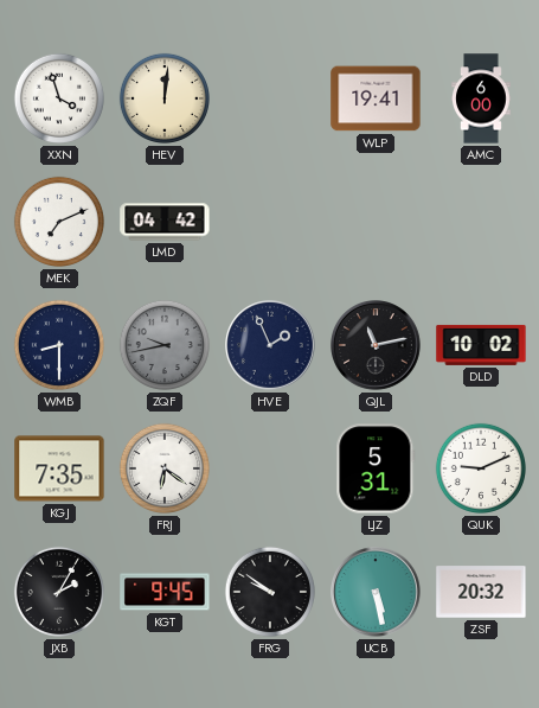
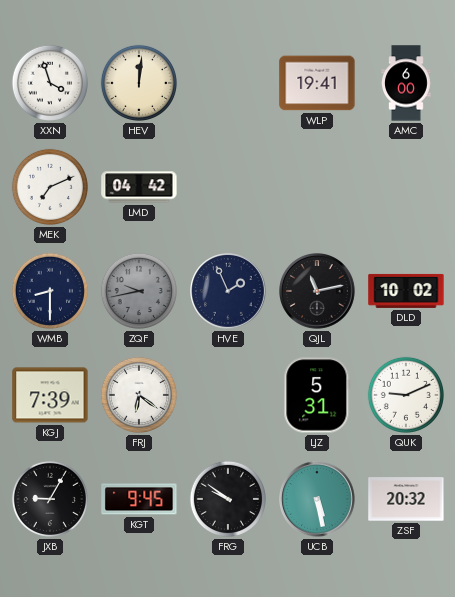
KGJ: 7:35 -> 7:39
JXB: 2:05 -> 9:05
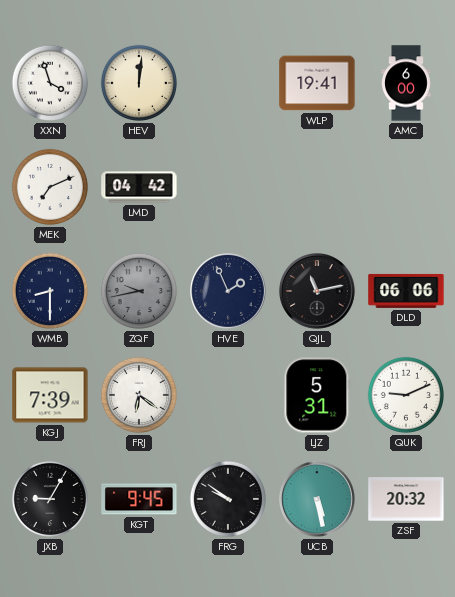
DLD: 10:02 -> 06:06
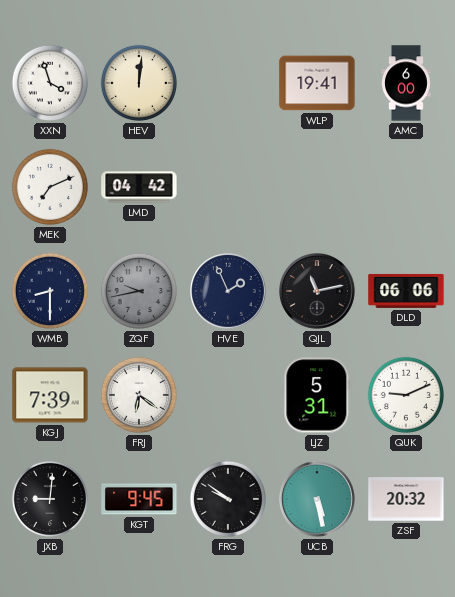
JXB: 9:05 -> 9:01
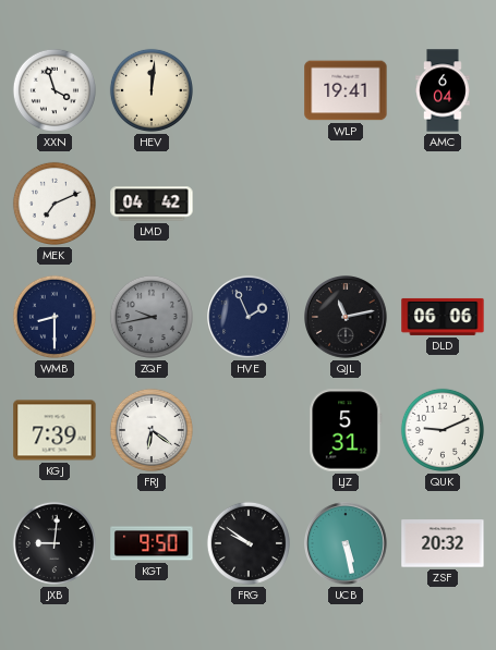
AMC: 6:00 -> 6:04
KGT: 9:45 -> 9:50
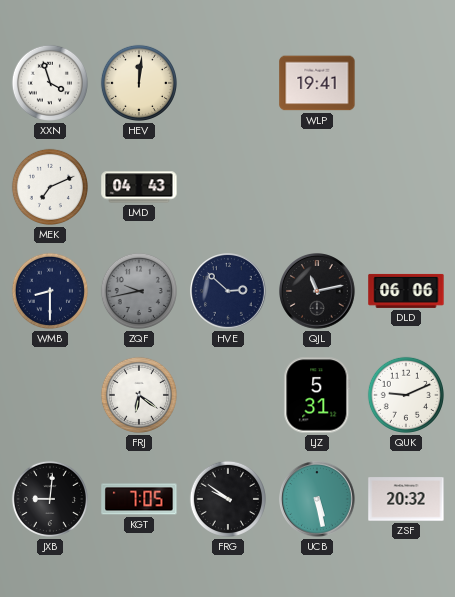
AMC: 6:04 -> none
LMD: 04:42 -> 04:43
HVE: 1:56 -> 2:52
KGJ: 7:39 -> none
KGT: 9:50 -> 7:05
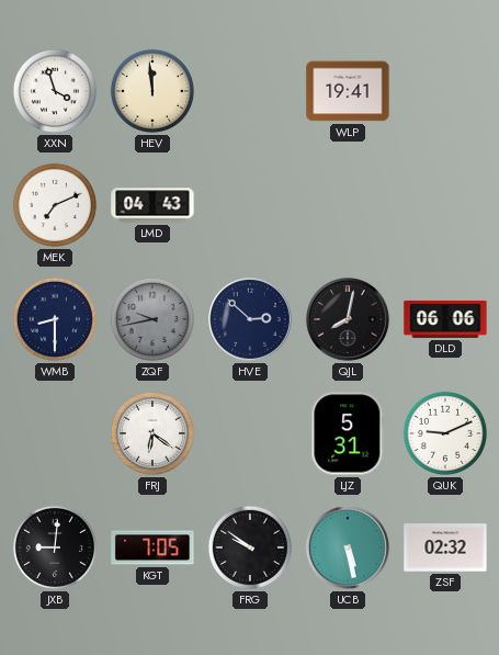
HEV: 12:01 -> 11:59
QJL: 11:13 -> 8:02
ZSF: 20:32 -> 02:32
